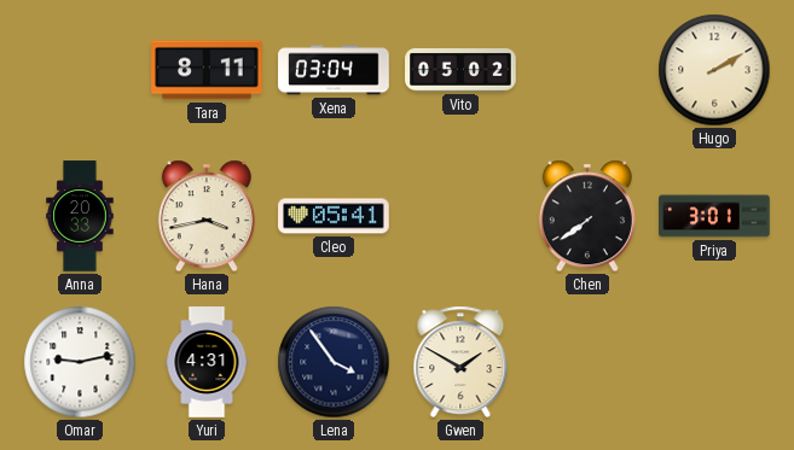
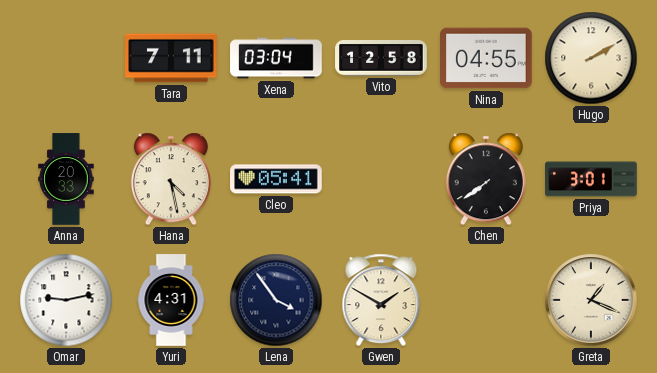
Tara: 8:11 -> 7:11
Vito: 05:02 -> 12:58
Nina: none -> 04:55
Hana: 3:43 -> 4:28
Greta: none -> 1:19
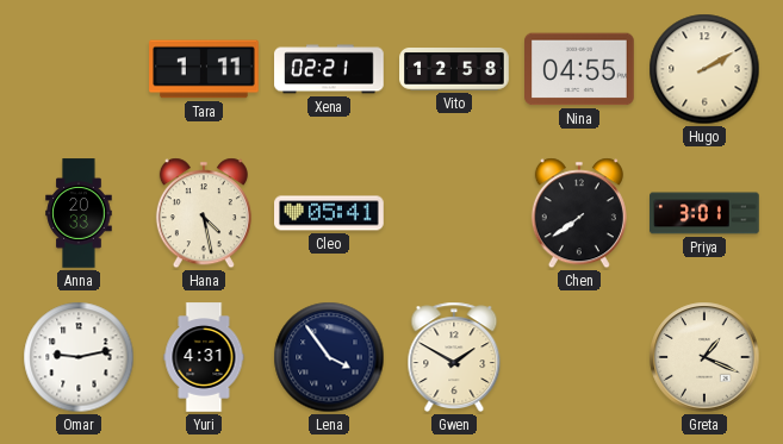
Tara: 7:11 -> 1:11
Xena: 03:04 -> 02:21
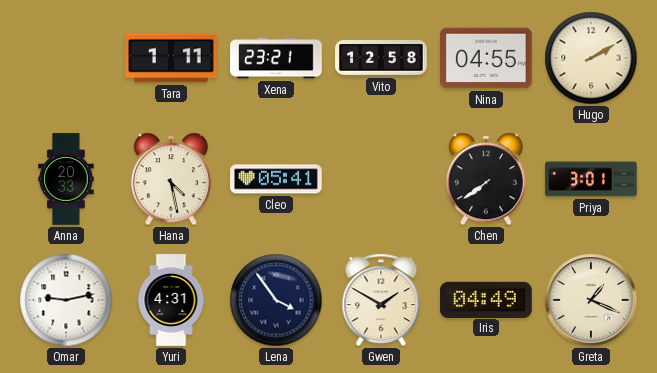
Xena: 02:21 -> 23:21
Iris: none -> 04:49
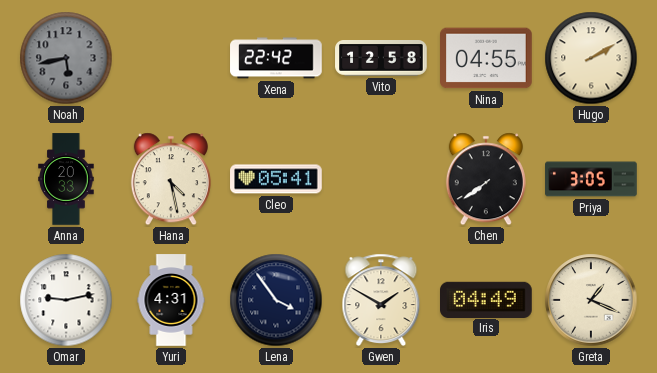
Noah: none -> 5:43
Tara: 1:11 -> none
Xena: 23:21 -> 22:42
Priya: 3:01 -> 3:05
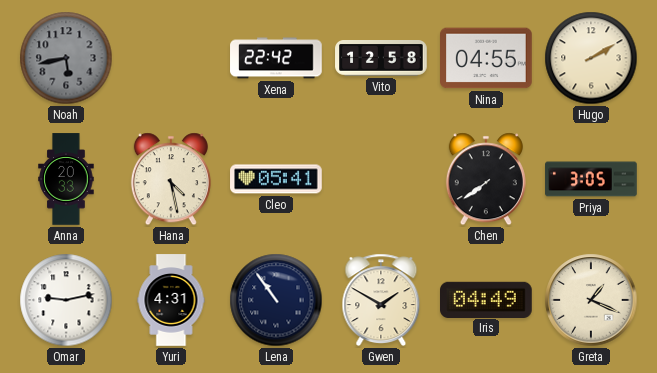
Lena: 3:54 -> 10:54
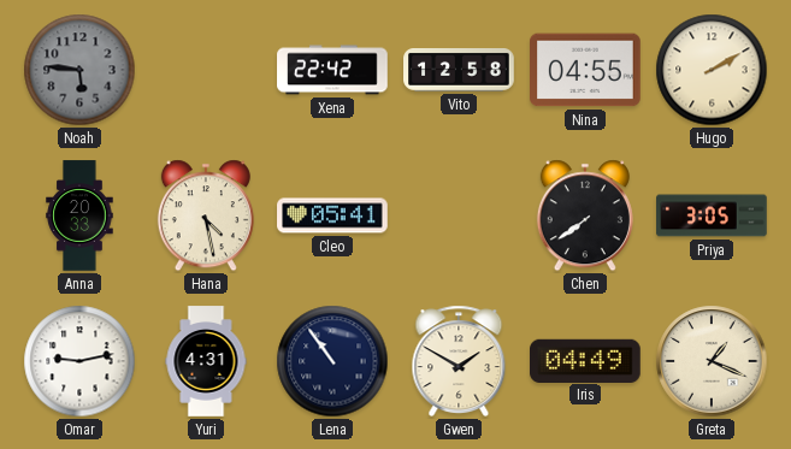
Noah: 5:43 -> 5:46
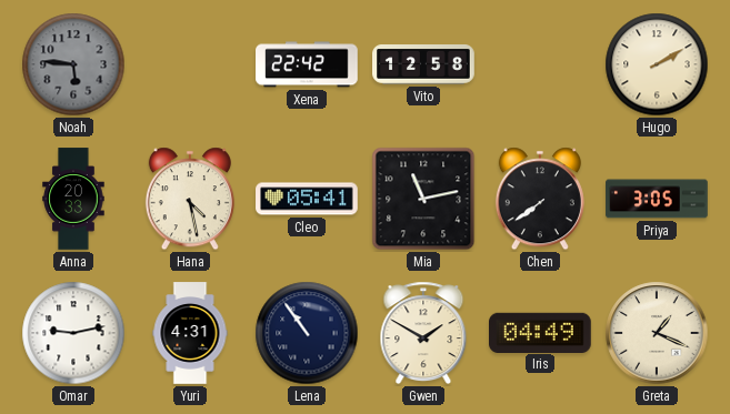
Nina: 04:55 -> none
Mia: none -> 11:13
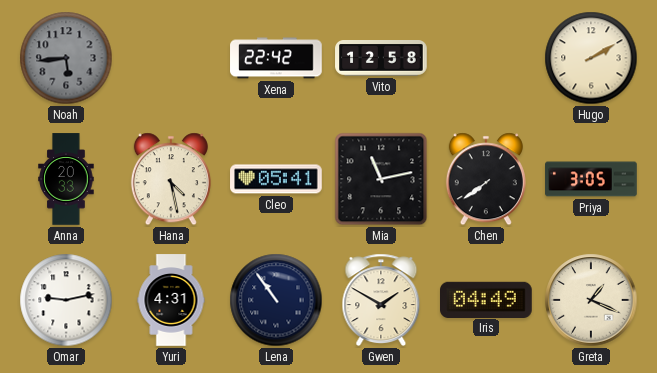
Noah: 5:46 -> 5:44
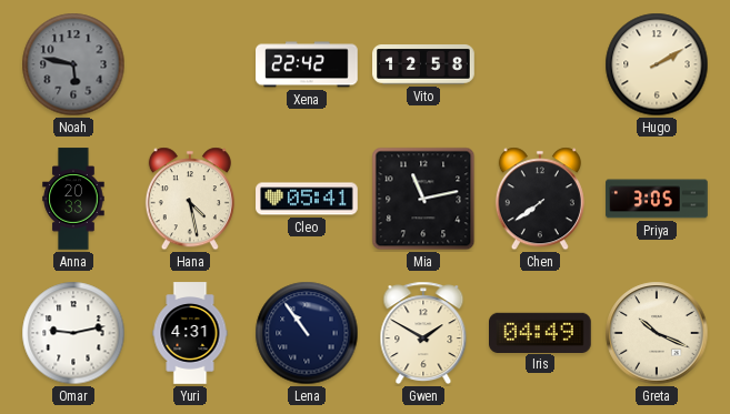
Noah: 5:44 -> 5:47
Greta: 1:19 -> 10:19
